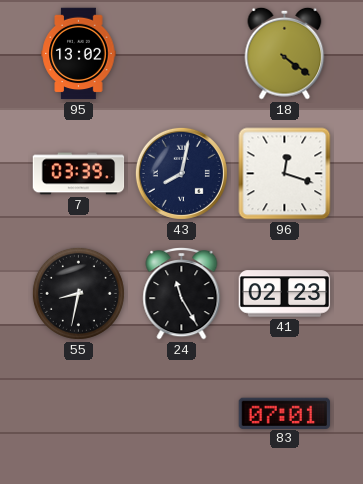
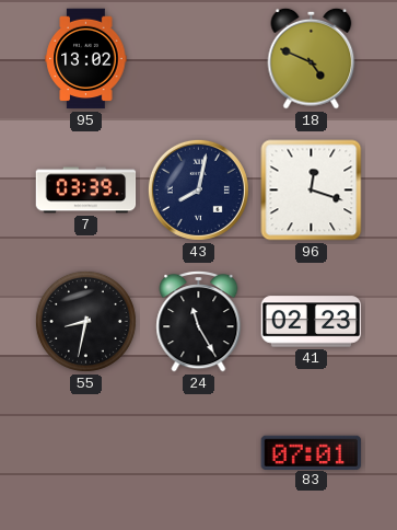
18: 4:21 -> 4:49
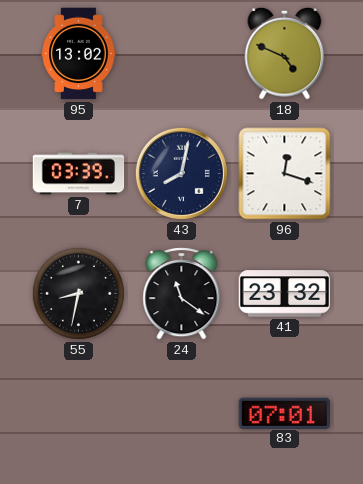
24: 11:25 -> 11:21
41: 02:23 -> 23:32
